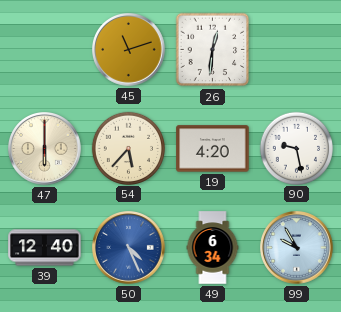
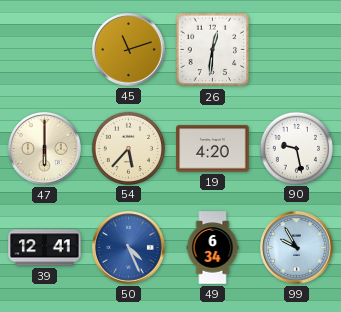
39: 12:40 -> 12:41
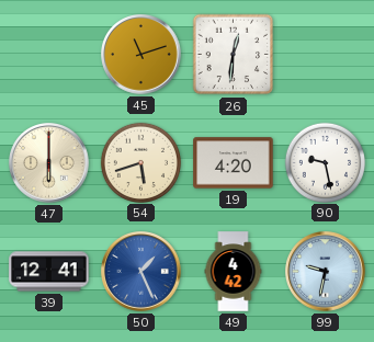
54: 5:37 -> 5:42
50: 4:26 -> 1:26
49: 6:34 -> 4:42
99: 9:55 -> 9:32
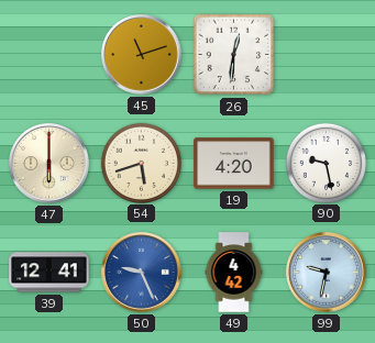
50: 1:26 -> 9:26
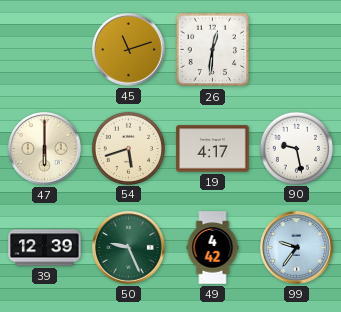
19: 4:20 -> 4:17
39: 12:41 -> 12:39
50 dial: blue -> green
99: 9:32 -> 9:36
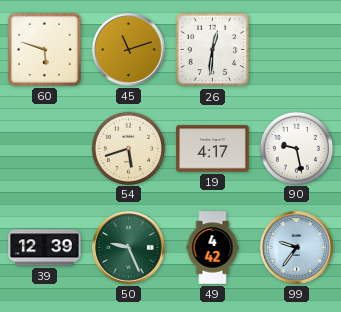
60: none -> 5:48
47: 6:00 -> none
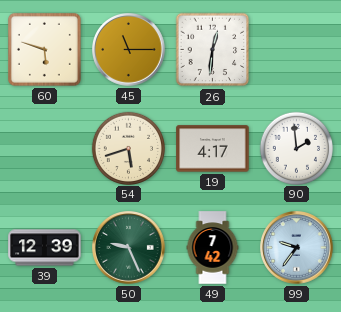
45: 11:12 -> 11:15
90: 9:28 -> 1:59
49: 4:42 -> 7:42
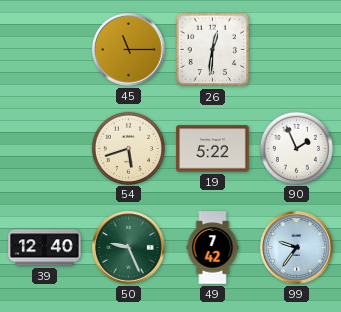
60: 5:48 -> none
19: 4:17 -> 5:22
90: 1:59 -> 1:56
39: 12:39 -> 12:40
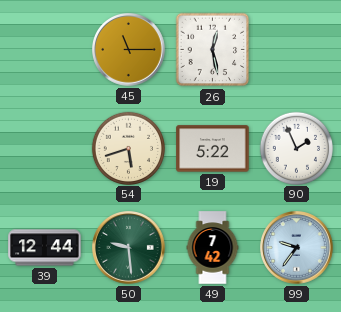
26: 12:31 -> 12:28
39: 12:40 -> 12:44
50: 9:26 -> 9:29
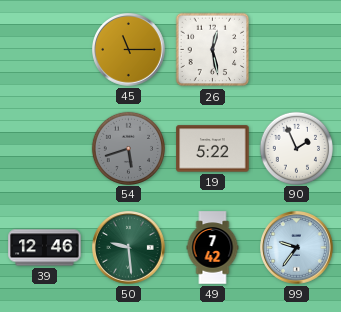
54 dial: cream -> grey
39: 12:44 -> 12:46
